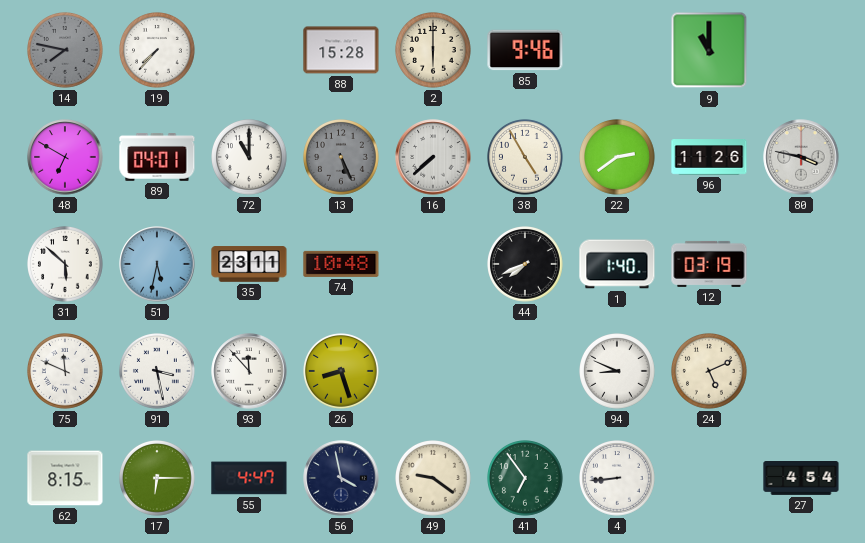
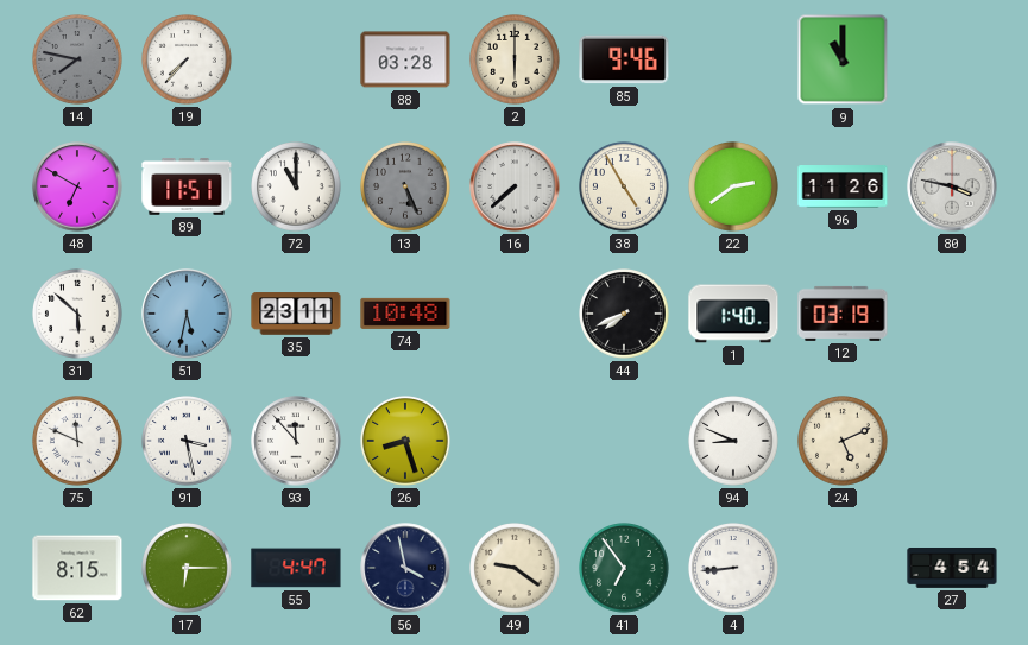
88: 15:28 -> 03:28
89: 04:01 -> 11:51
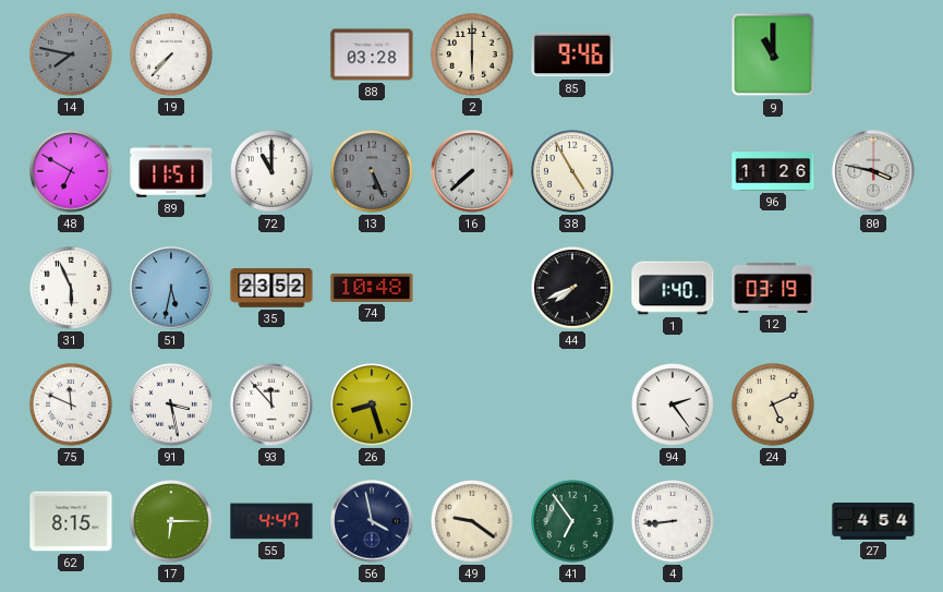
22: 2:39 -> none
31: 5:52 -> 5:56
35: 23:11 -> 23:52
94: 8:49 -> 2:24
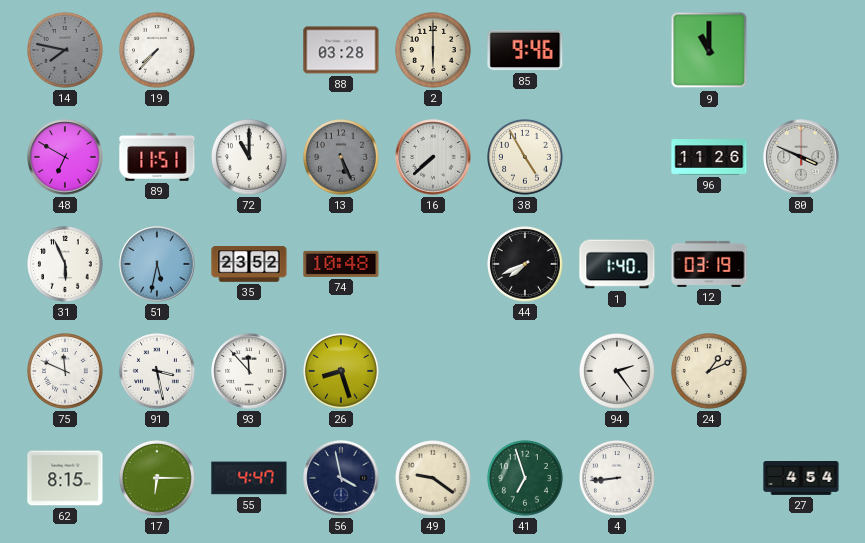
80: 3:47 -> 3:49
24: 5:11 -> 1:11
41: 6:54 -> 6:57
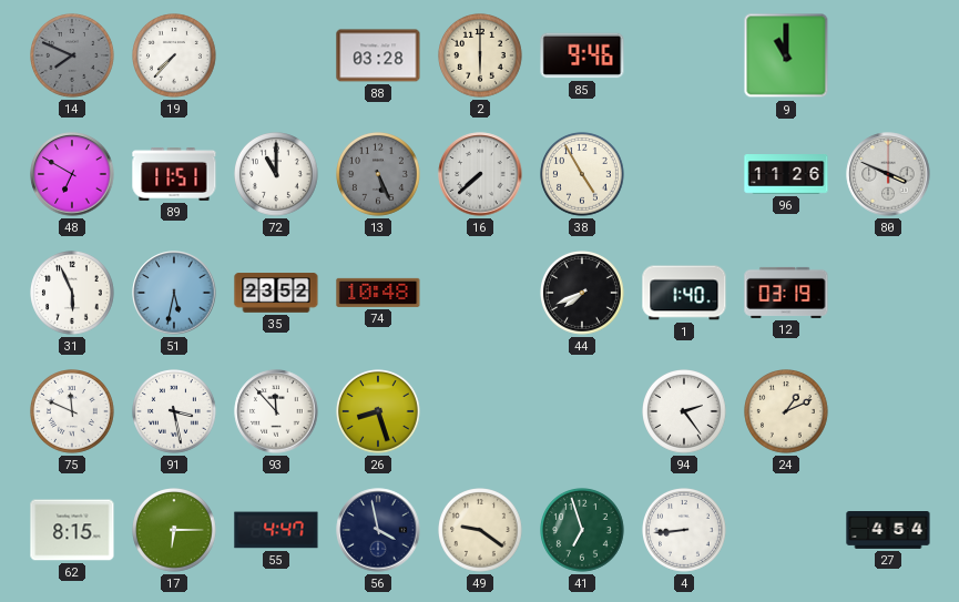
14: 7:47 -> 7:49
